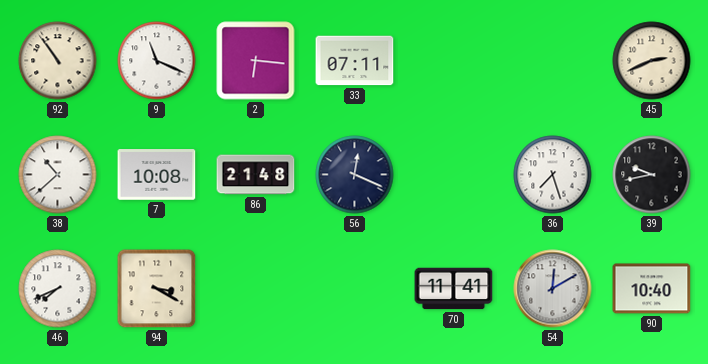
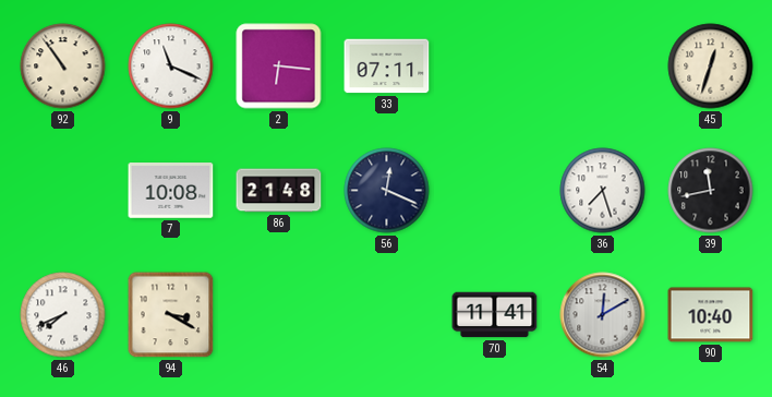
45: 2:41 -> 12:33
38: 10:38 -> none
39: 9:43 -> 11:43
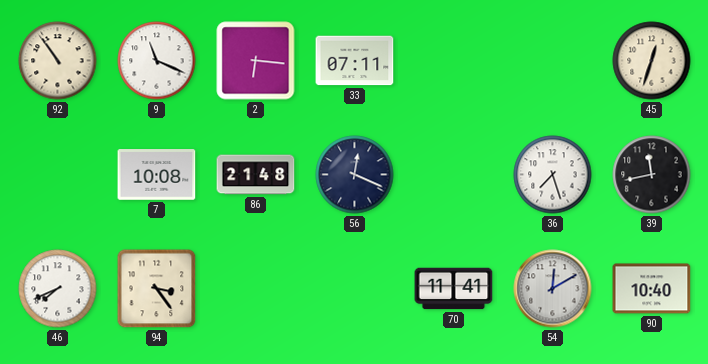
94: 3:20 -> 3:24
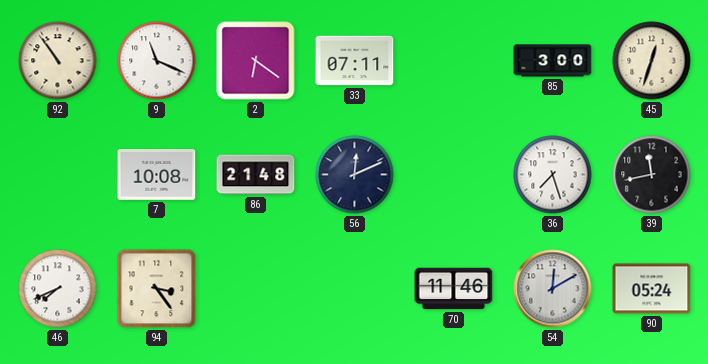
2: 6:16 -> 6:21
85: none -> 3:00
56: 12:19 -> 12:11
70: 11:41 -> 11:46
90: 10:40 -> 05:24
